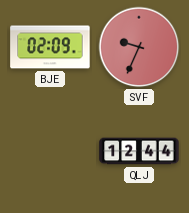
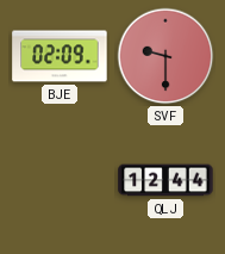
SVF: 9:34 -> 9:30
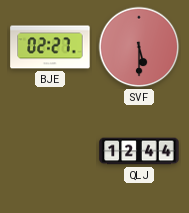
BJE: 02:09 -> 02:27
SVF: 9:30 -> 5:30
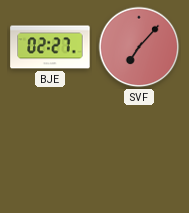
SVF: 5:30 -> 7:07
QLJ: 12:44 -> none
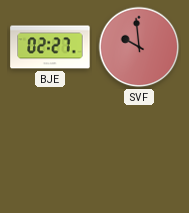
SVF: 7:07 -> 9:59
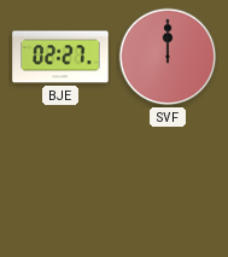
SVF: 9:59 -> 12:00
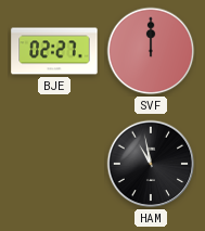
HAM: none -> 10:58
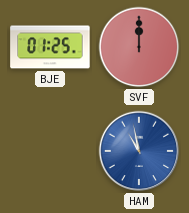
BJE: 02:27 -> 01:25
HAM dial: black -> blue
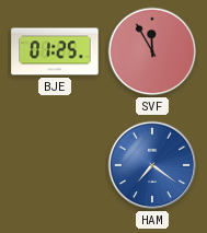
SVF: 12:00 -> 11:55
HAM: 10:58 -> 7:21
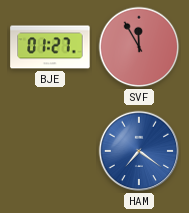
BJE: 01:25 -> 01:27
